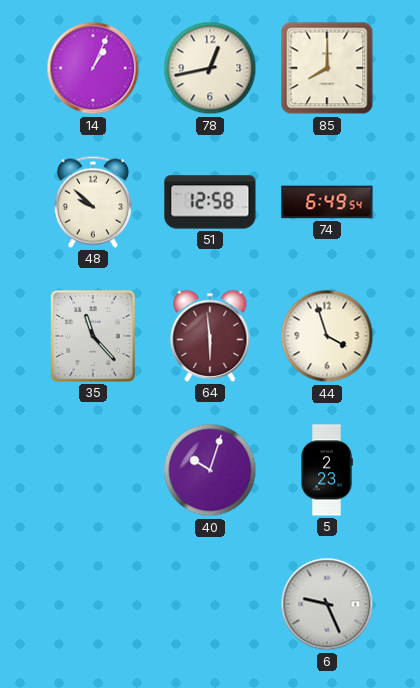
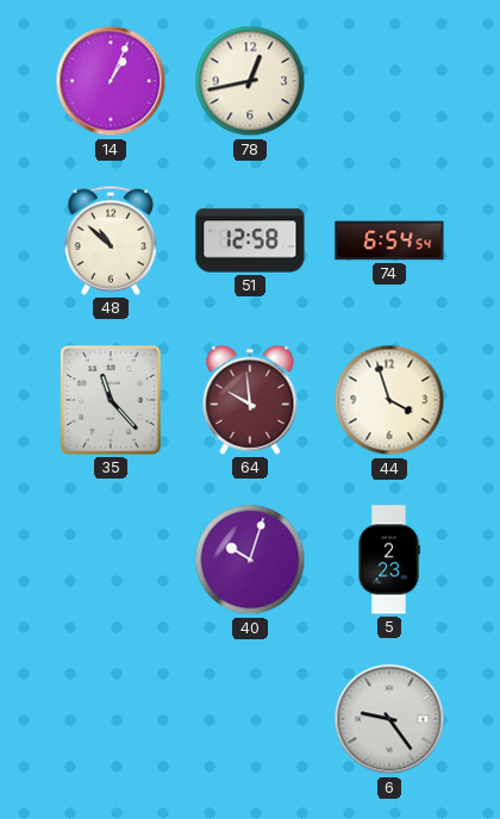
85: 8:00 -> none
48: 9:52 -> 10:52
74: 6:49 -> 6:54
64: 5:59 -> 9:59
6: 9:26 -> 9:24
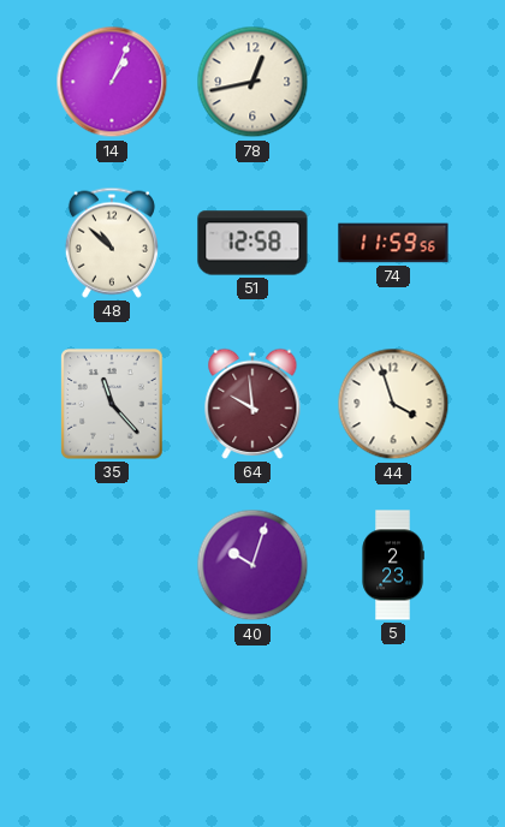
74: 6:54 -> 11:59
6: 9:24 -> none
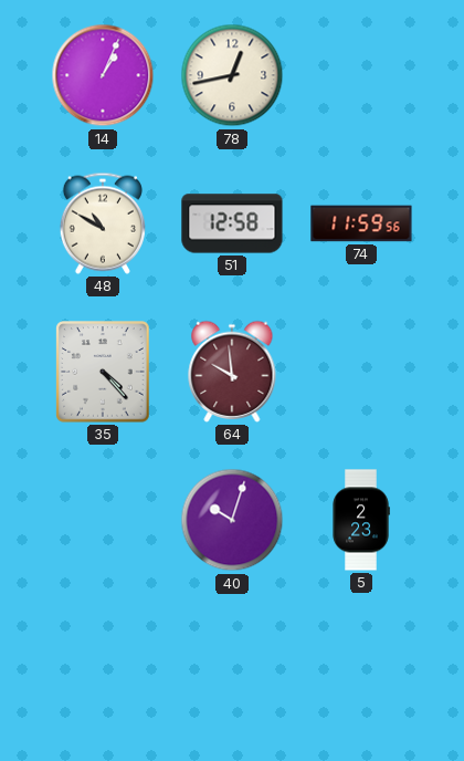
48: 10:52 -> 10:50
35: 11:23 -> 4:23
44: 3:57 -> none
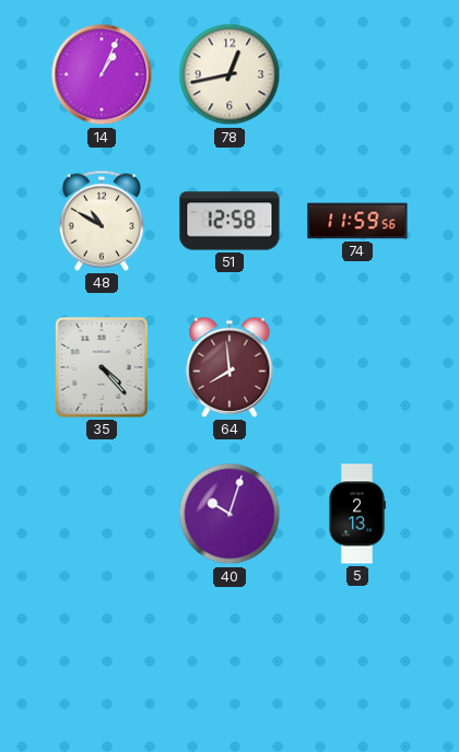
64: 9:59 -> 7:59
5: 2:23 -> 2:13
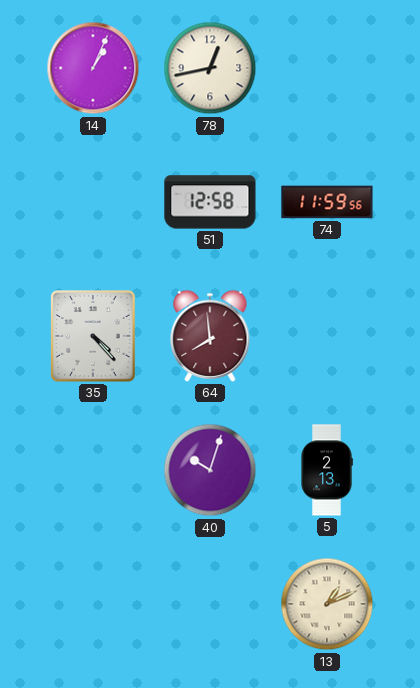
48: 10:50 -> none
13: none -> 1:11
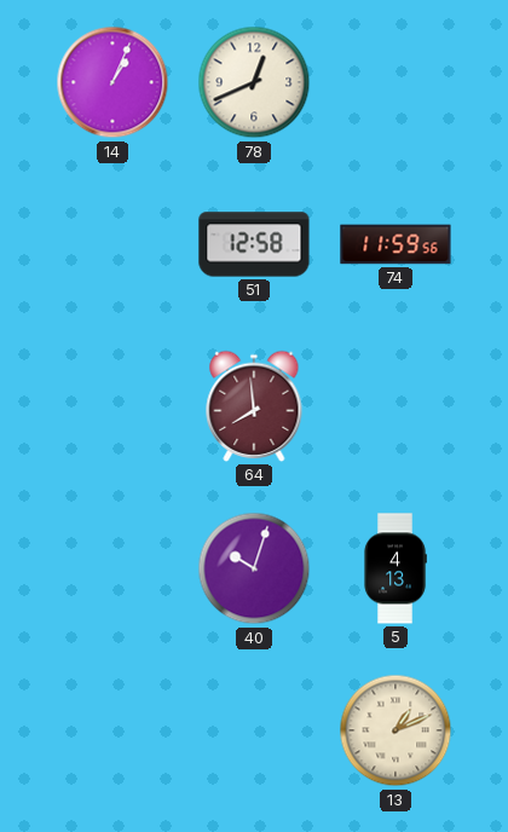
78: 12:43 -> 12:41
35: 4:23 -> none
5: 2:13 -> 4:13
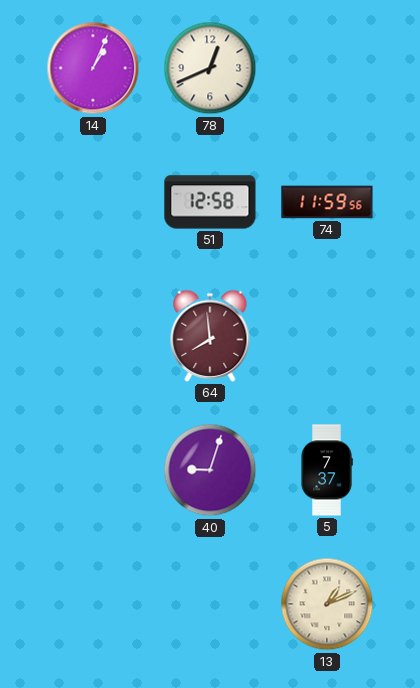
40: 10:03 -> 9:03
5: 4:13 -> 7:37
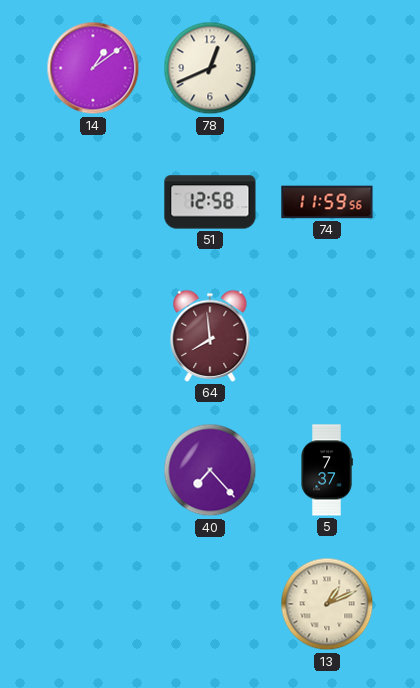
14: 1:04 -> 1:09
40: 9:03 -> 7:23
